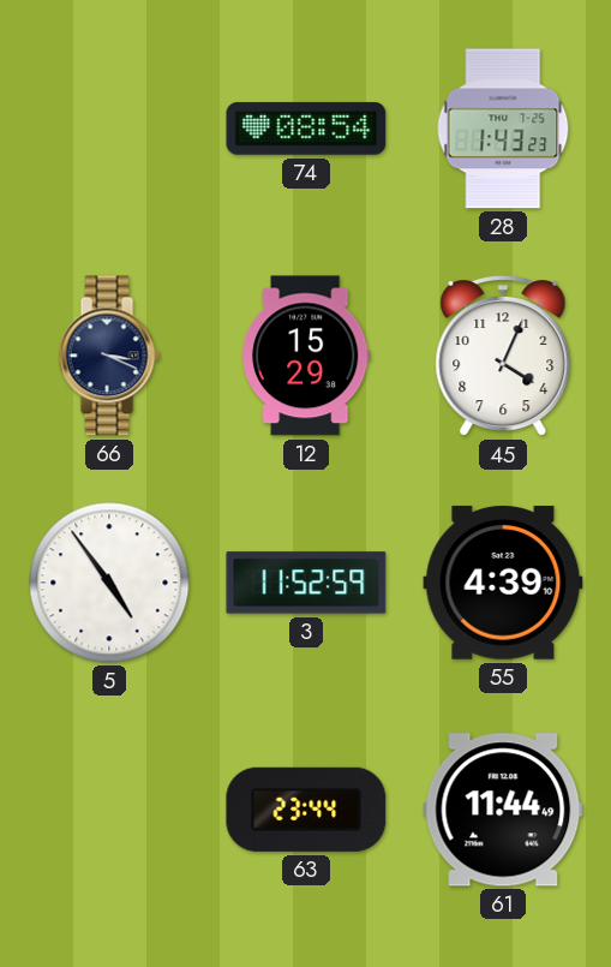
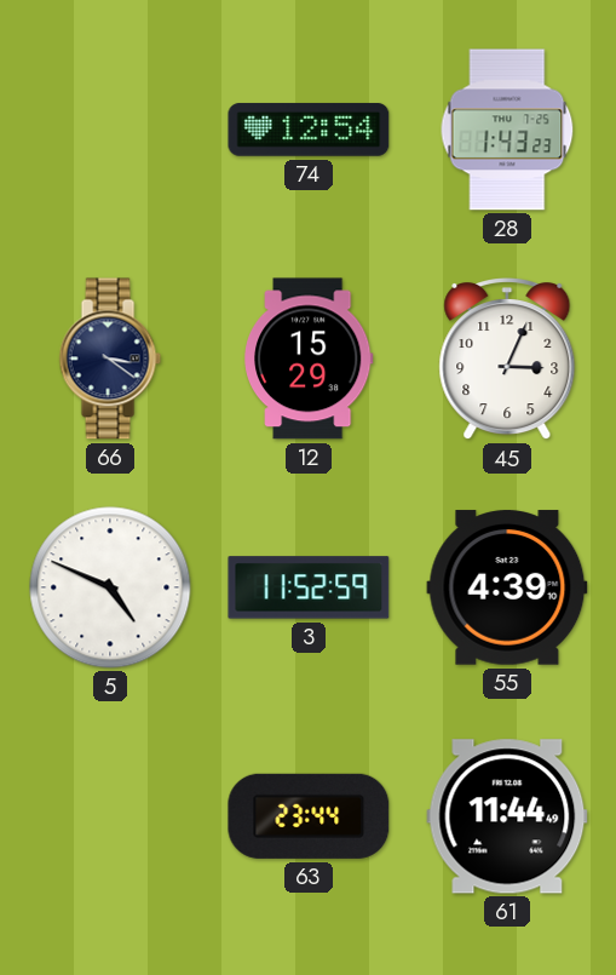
74: 08:54 -> 12:54
66: 3:19 -> 3:21
45: 4:04 -> 3:04
5: 4:54 -> 4:49
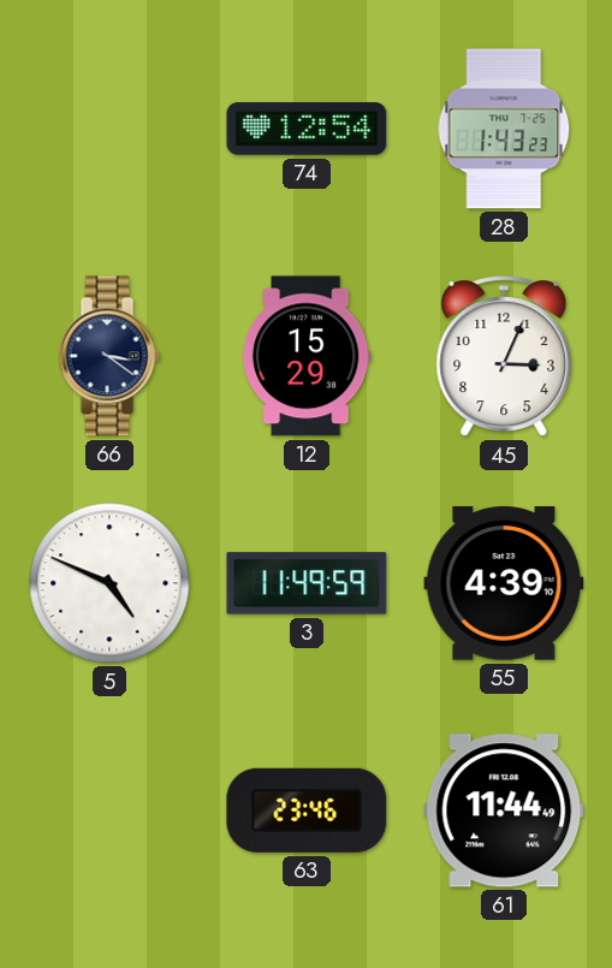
3: 11:52 -> 11:49
63: 23:44 -> 23:46
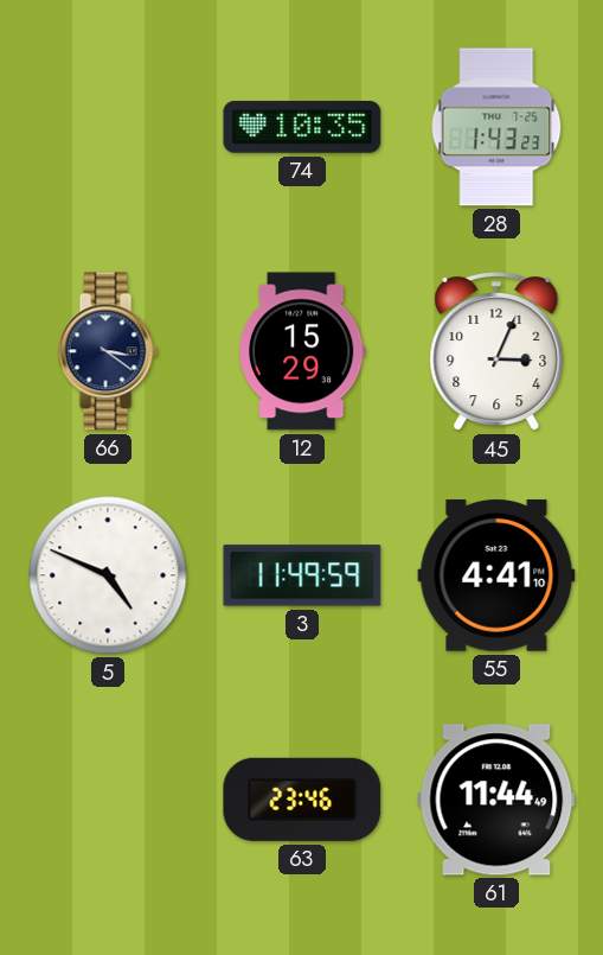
74: 12:54 -> 10:35
55: 4:39 -> 4:41
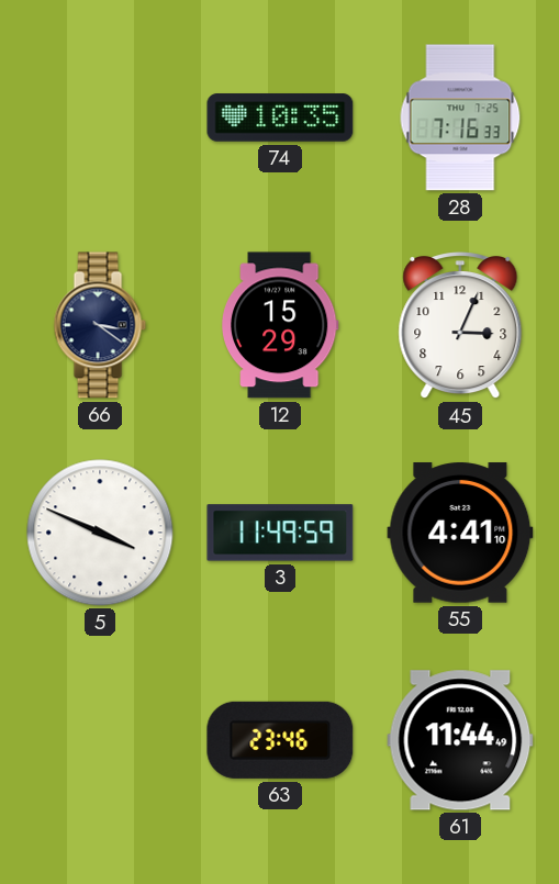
28: 1:43 -> 7:16
5: 4:49 -> 3:49
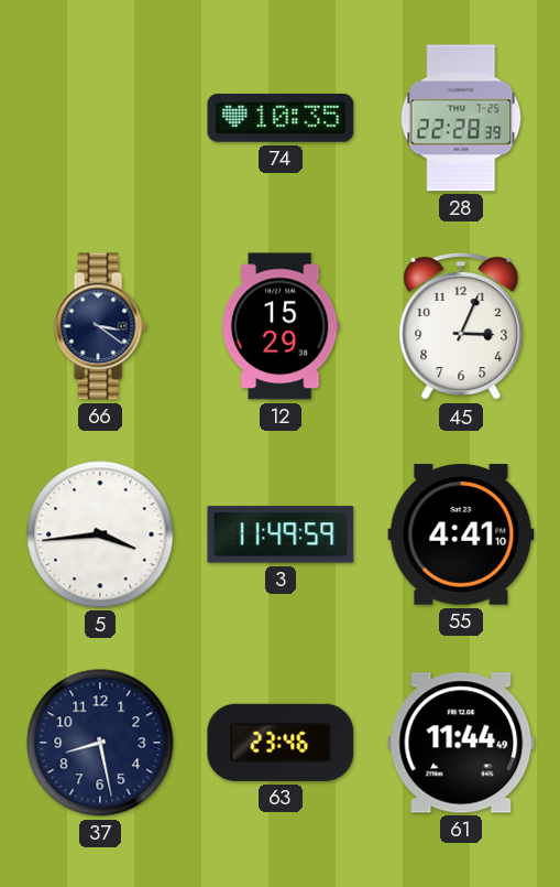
28: 7:16 -> 22:28
5: 3:49 -> 3:44
37: none -> 8:28
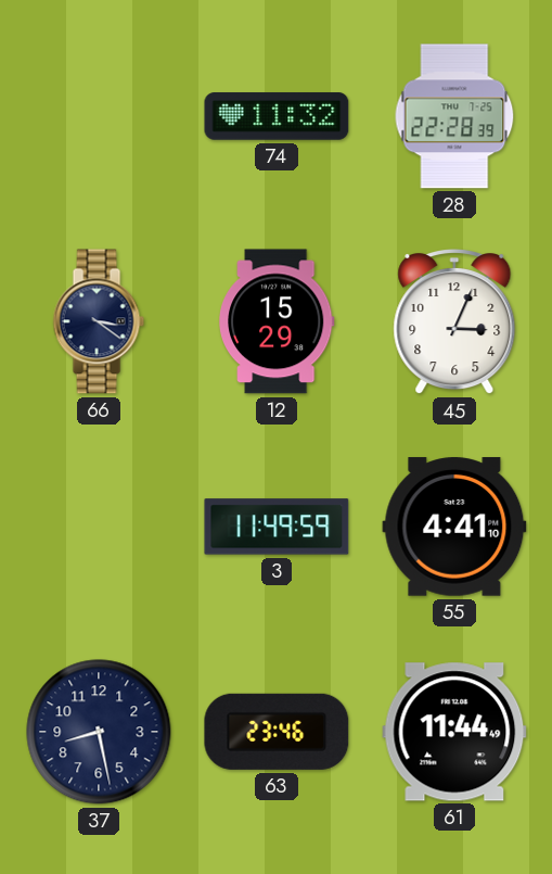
74: 10:35 -> 11:32
5: 3:44 -> none
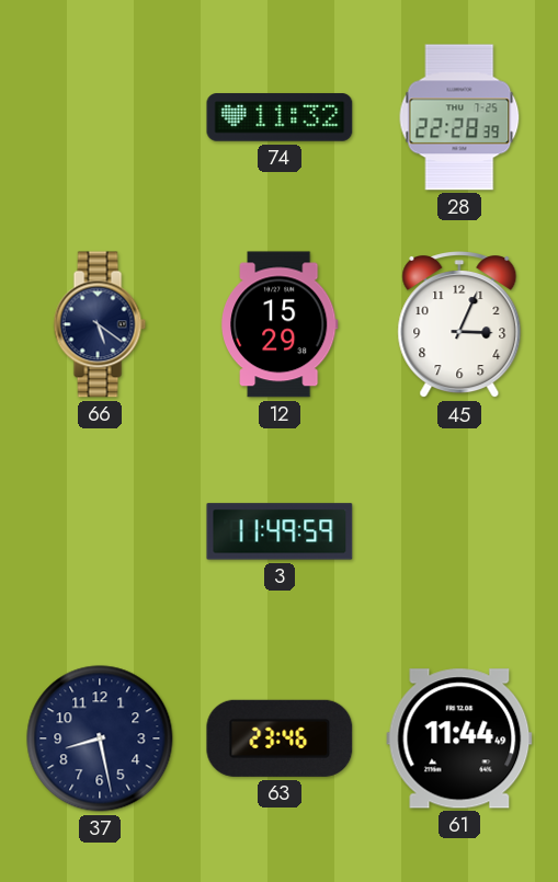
66: 3:21 -> 5:21
55: 4:41 -> none
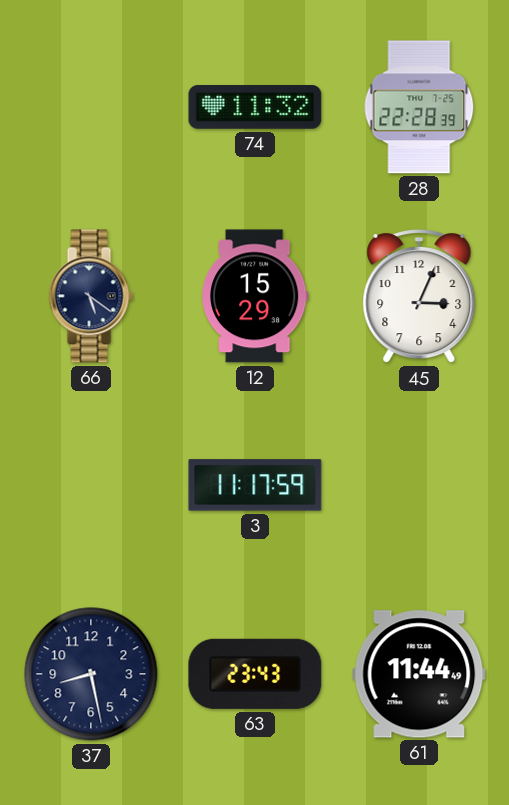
3: 11:49 -> 11:17
63: 23:46 -> 23:43
